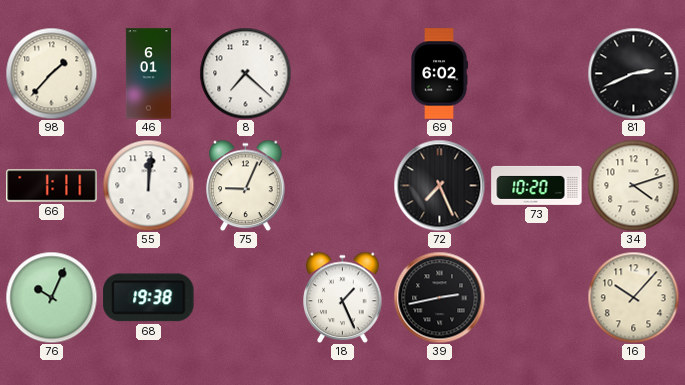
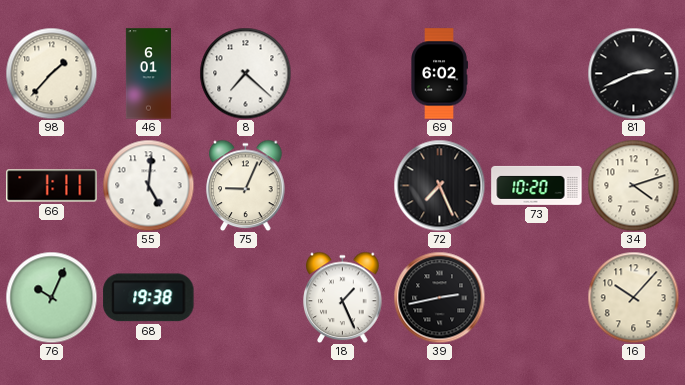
55: 12:01 -> 5:01
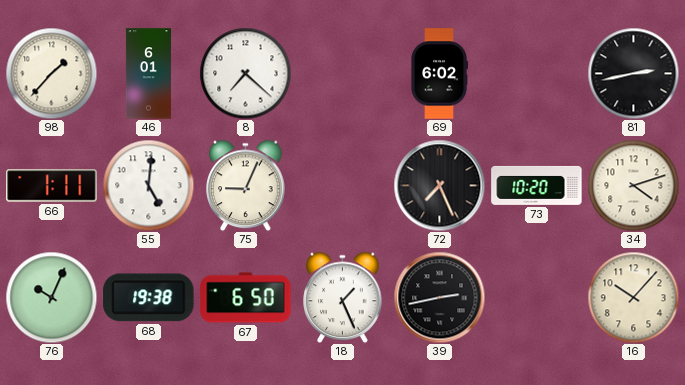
81: 2:41 -> 2:43
67: none -> 6:50
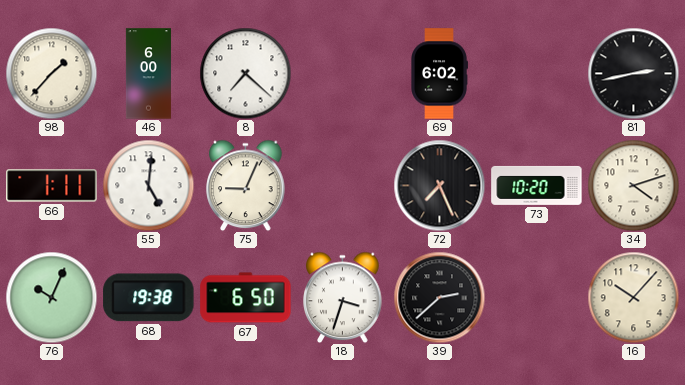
46: 6:01 -> 6:00
18: 1:26 -> 3:33
39: 2:43 -> 2:38
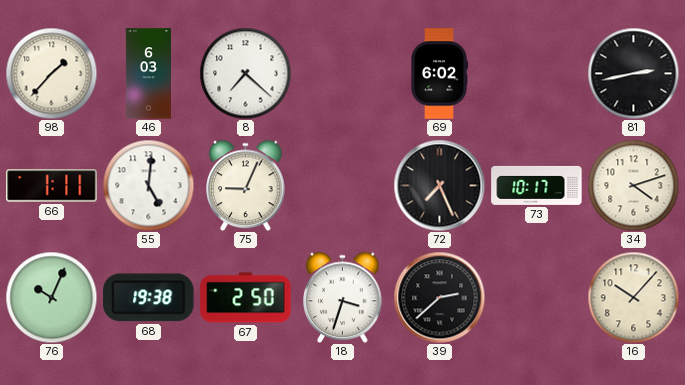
46: 6:00 -> 6:03
73: 10:20 -> 10:17
67: 6:50 -> 2:50
